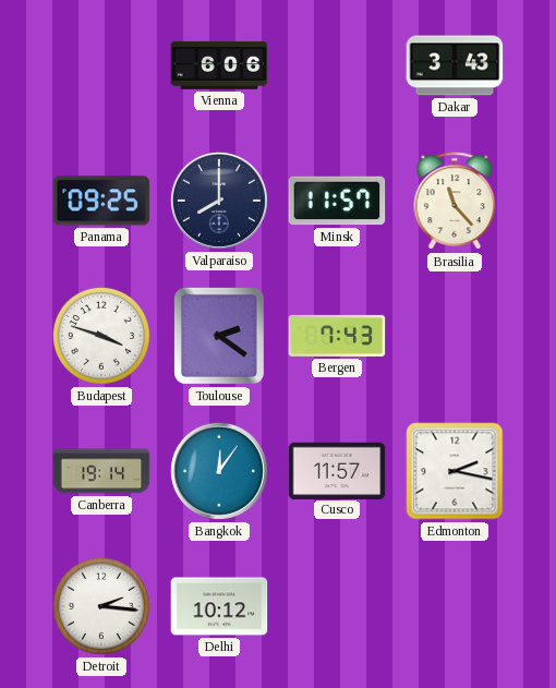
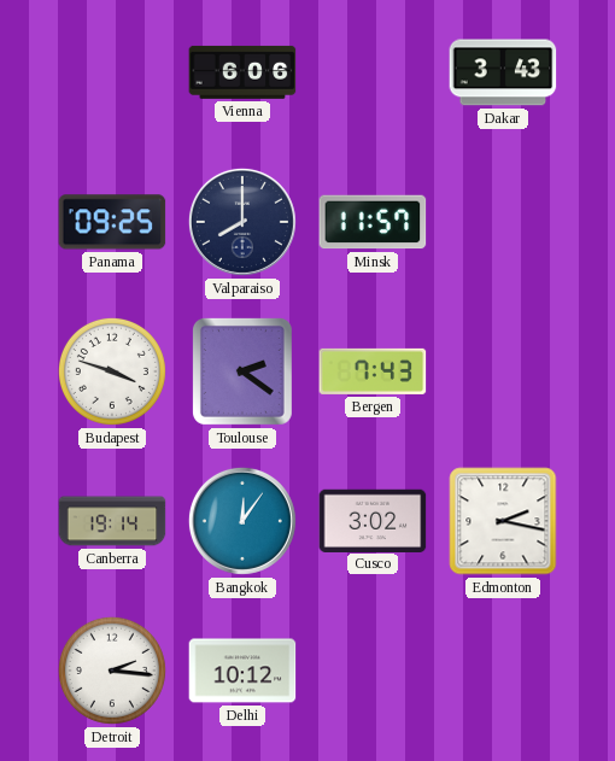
Brasilia: 11:23 -> none
Cusco: 11:57 -> 3:02
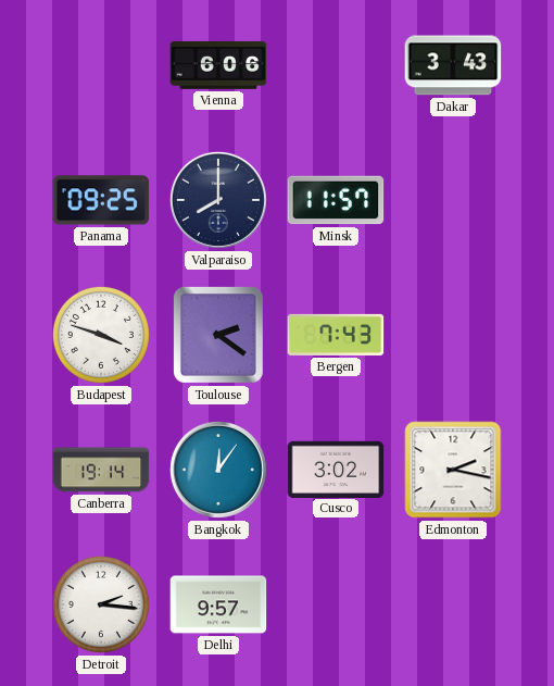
Delhi: 10:12 -> 9:57
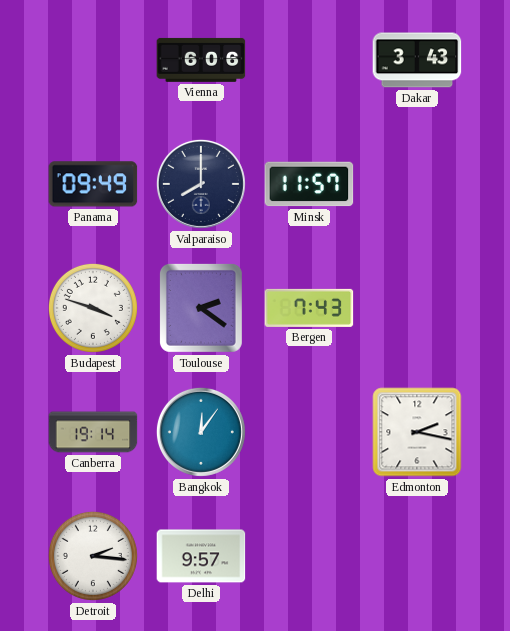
Panama: 09:25 -> 09:49
Cusco: 3:02 -> none
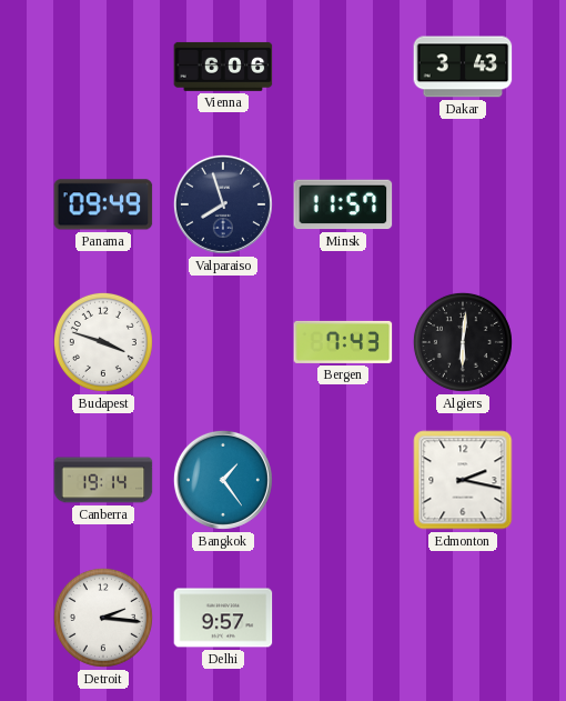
Valparaiso: 8:00 -> 7:57
Toulouse: 2:21 -> none
Algiers: none -> 6:01
Bangkok: 12:06 -> 1:24
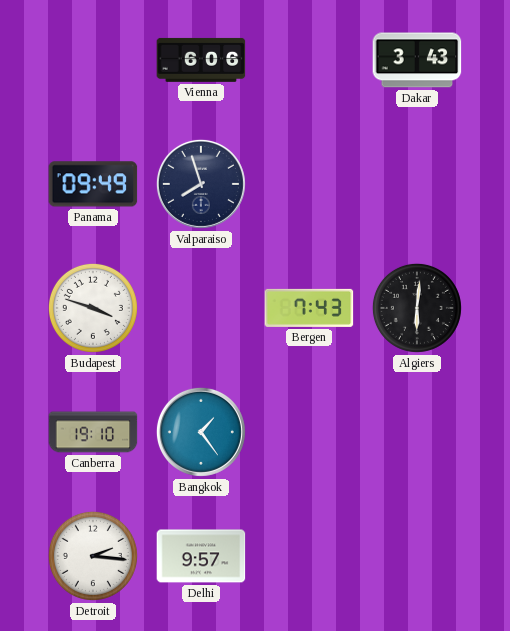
Minsk: 11:57 -> none
Canberra: 19:14 -> 19:10
Edmonton: 2:17 -> none
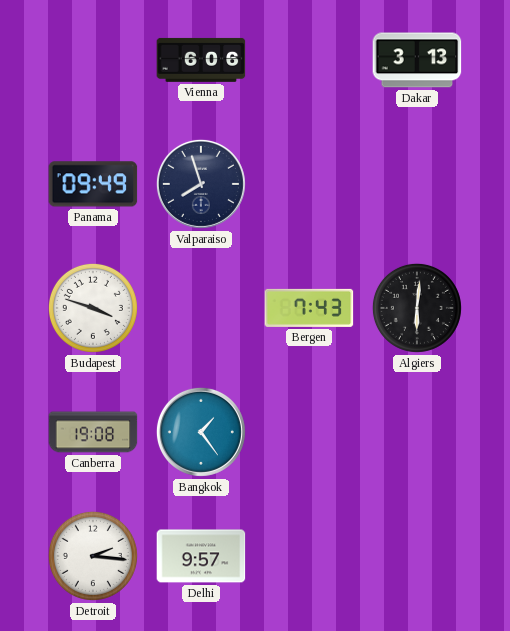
Dakar: 3:43 -> 3:13
Canberra: 19:10 -> 19:08
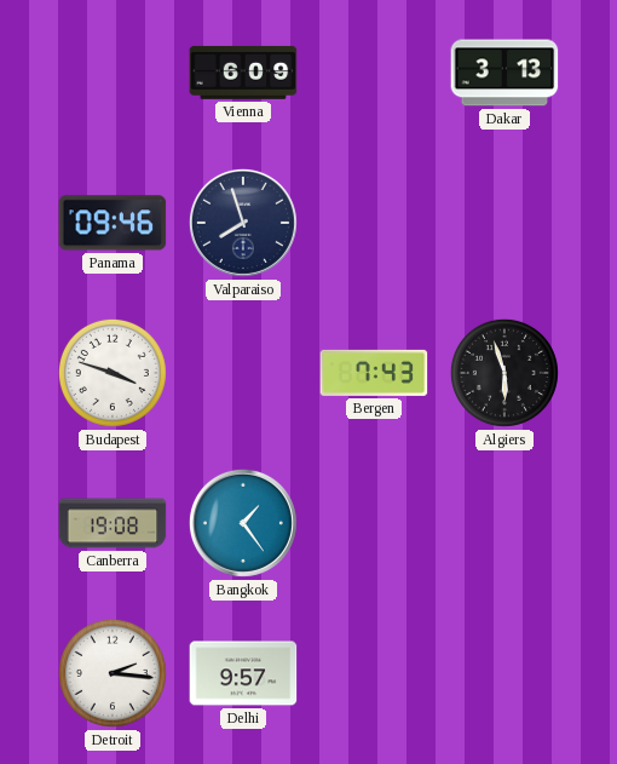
Vienna: 6:06 -> 6:09
Panama: 09:49 -> 09:46
Algiers: 6:01 -> 5:57
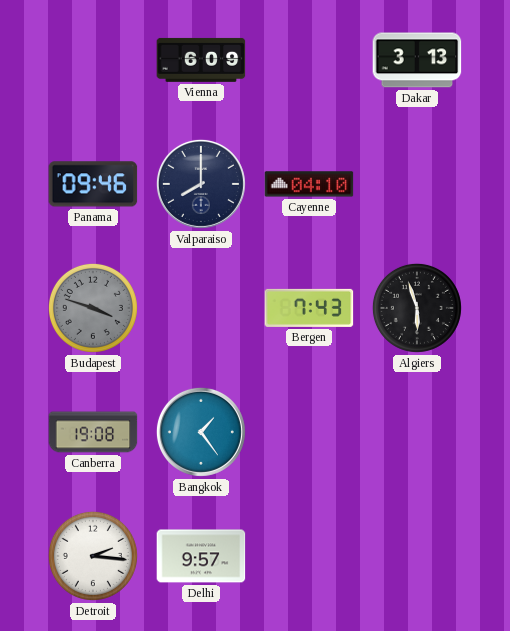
Valparaiso: 7:57 -> 8:00
Cayenne: none -> 04:10
Budapest dial: white -> grey
